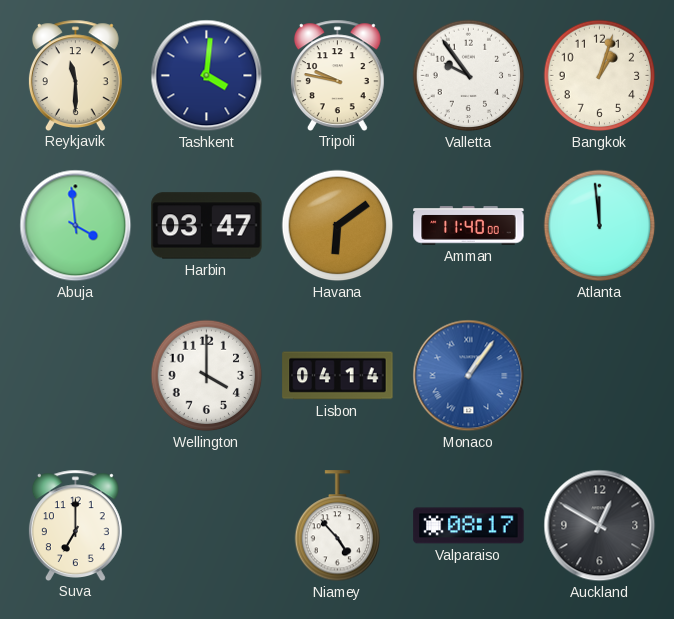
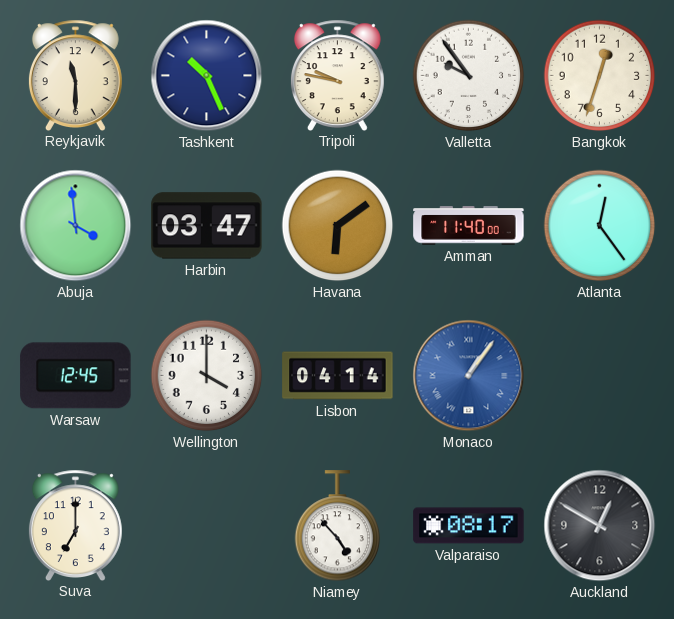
Tashkent: 4:01 -> 10:26
Bangkok: 1:03 -> 12:33
Atlanta: 11:59 -> 12:24
Warsaw: none -> 12:45
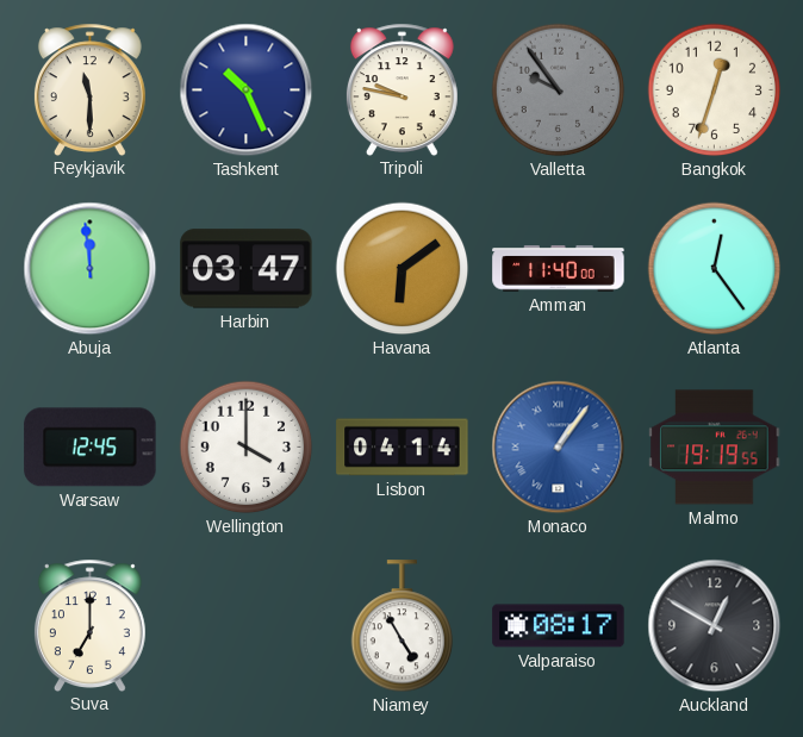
Valletta dial: white -> grey
Abuja: 3:59 -> 11:59
Malmo: none -> 19:19
Niamey: 4:53 -> 4:55
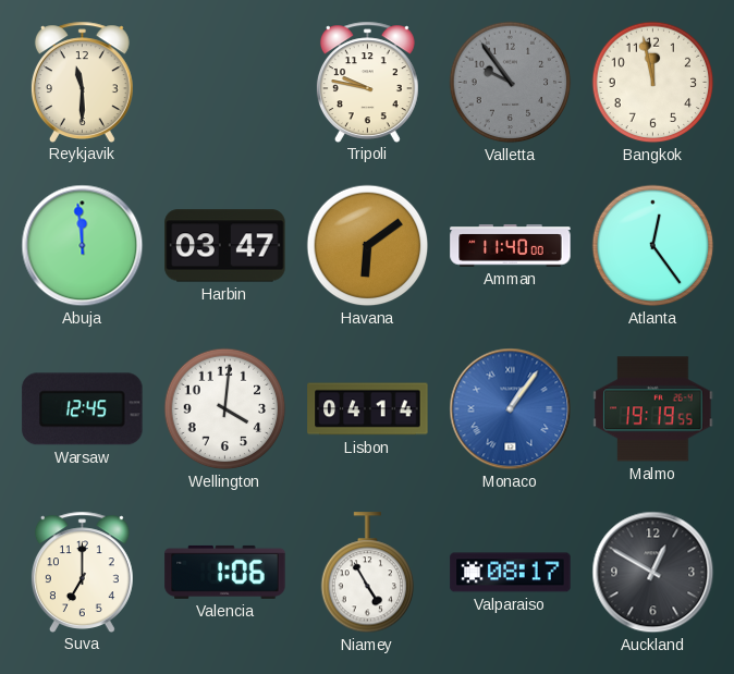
Tashkent: 10:26 -> none
Bangkok: 12:33 -> 11:58
Wellington: 4:00 -> 4:01
Valencia: none -> 1:06
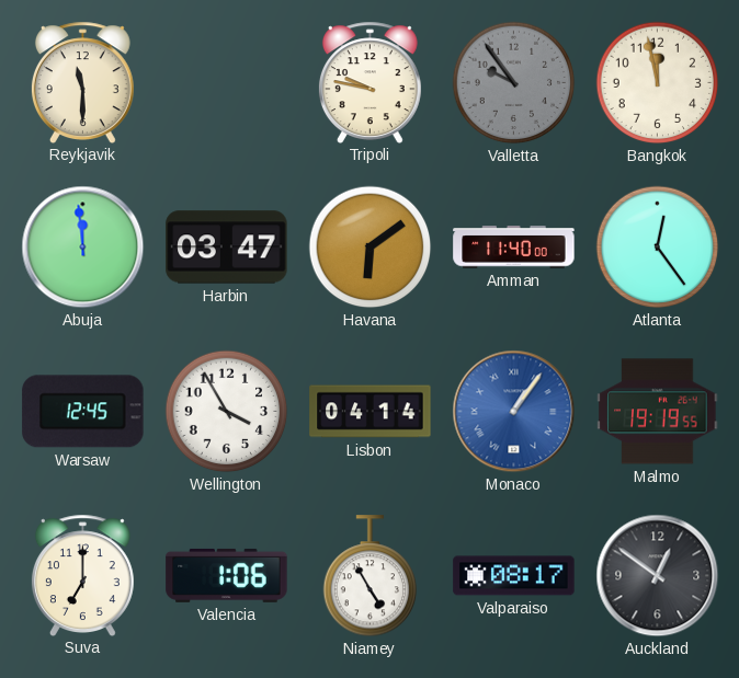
Wellington: 4:01 -> 3:55
Auckland: 12:50 -> 12:51
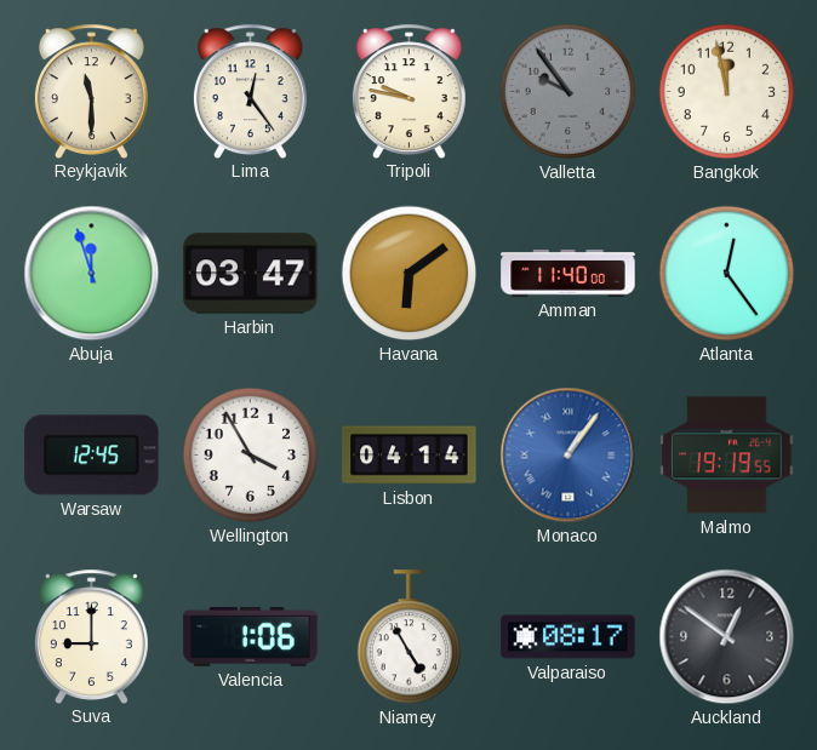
Lima: none -> 12:24
Abuja: 11:59 -> 11:57
Suva: 7:00 -> 9:00
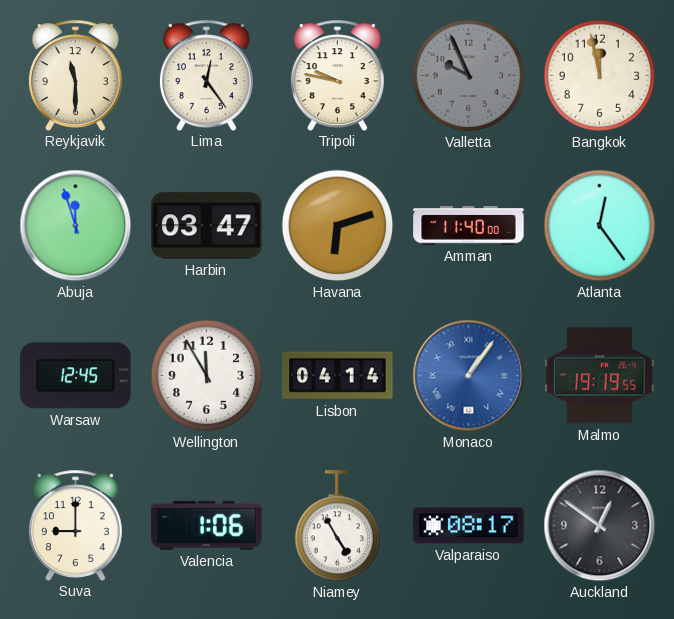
Valletta: 9:54 -> 9:56
Havana: 6:09 -> 6:12
Wellington: 3:55 -> 11:55
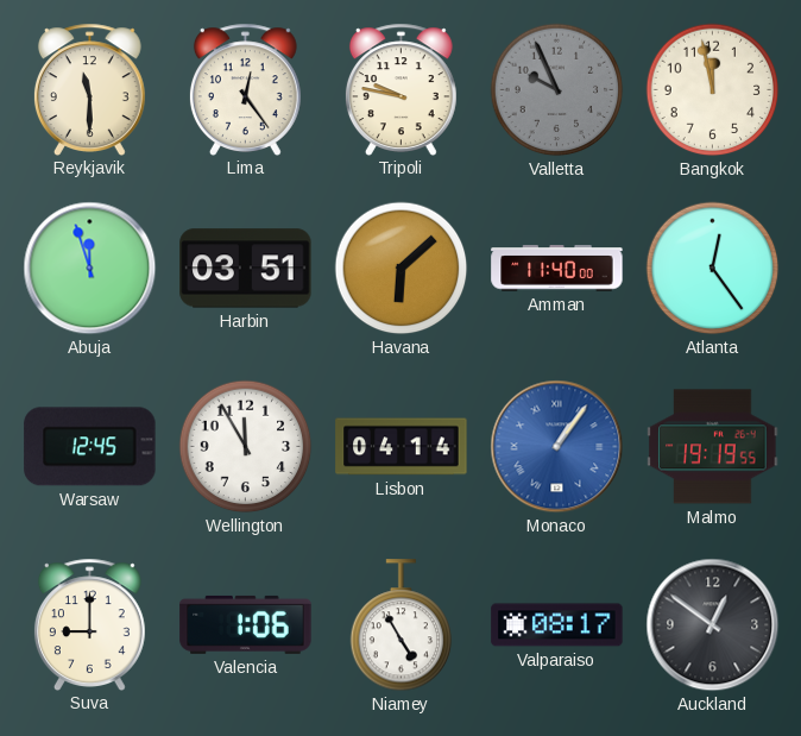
Harbin: 03:47 -> 03:51
Havana: 6:12 -> 6:08
